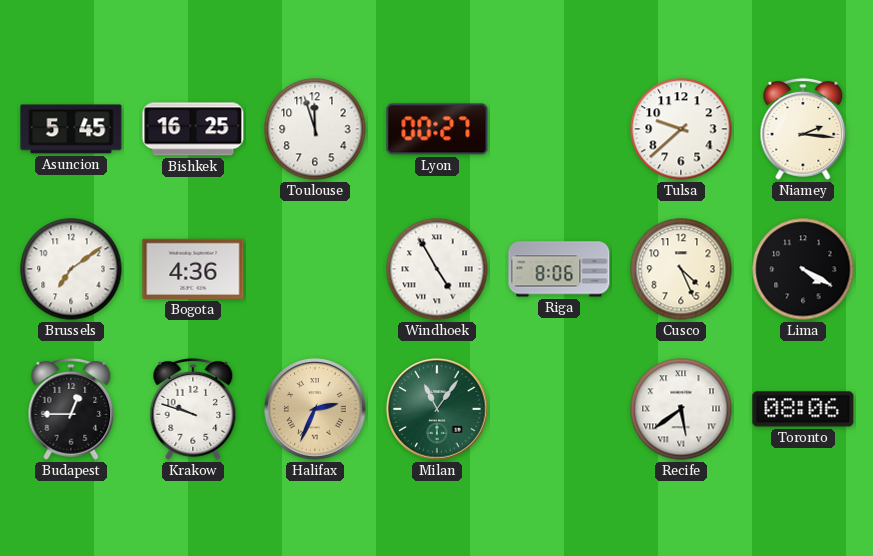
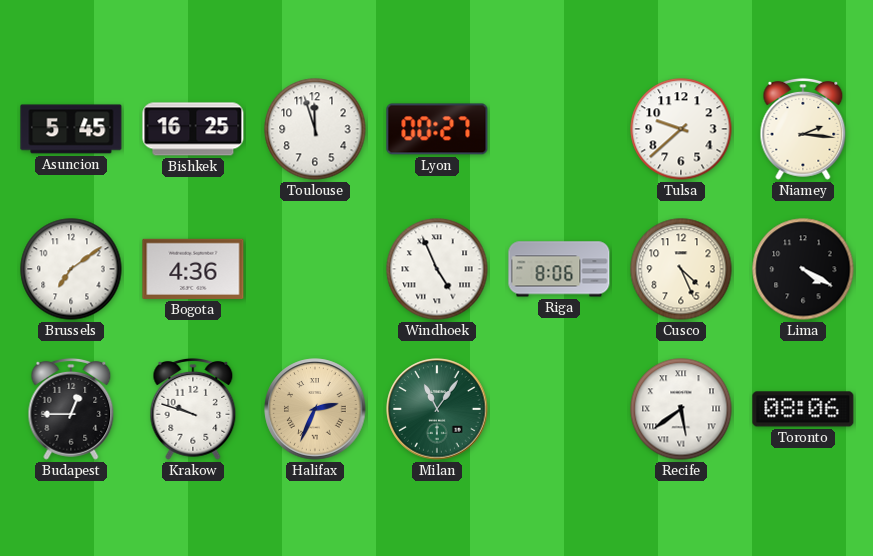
Windhoek: 4:55 -> 4:56
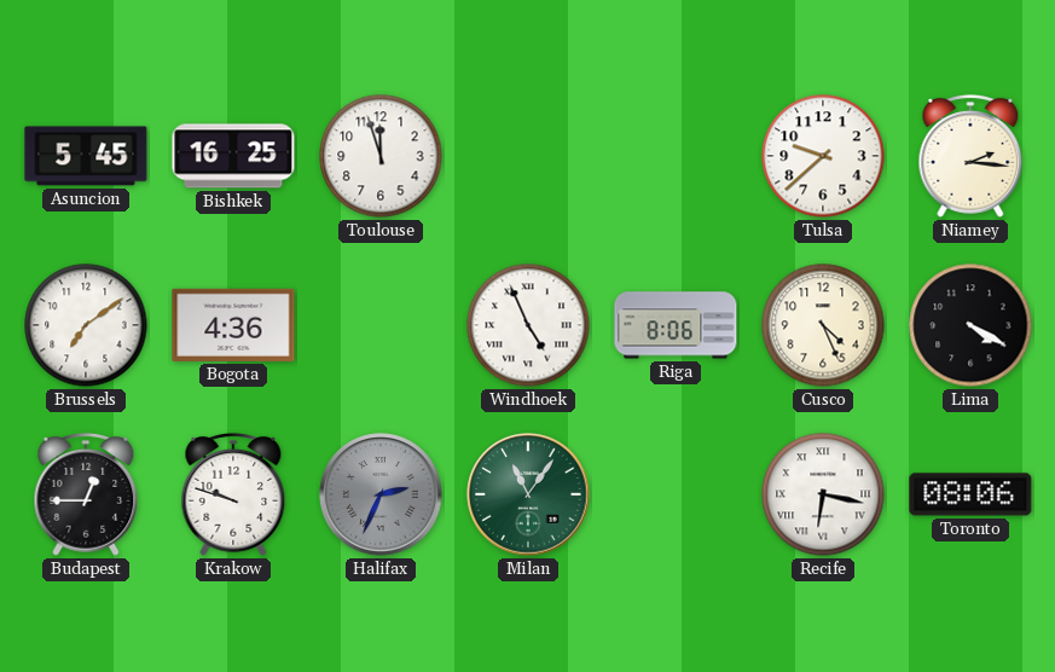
Lyon: 00:27 -> none
Halifax dial: champagne -> grey
Recife: 5:39 -> 6:17
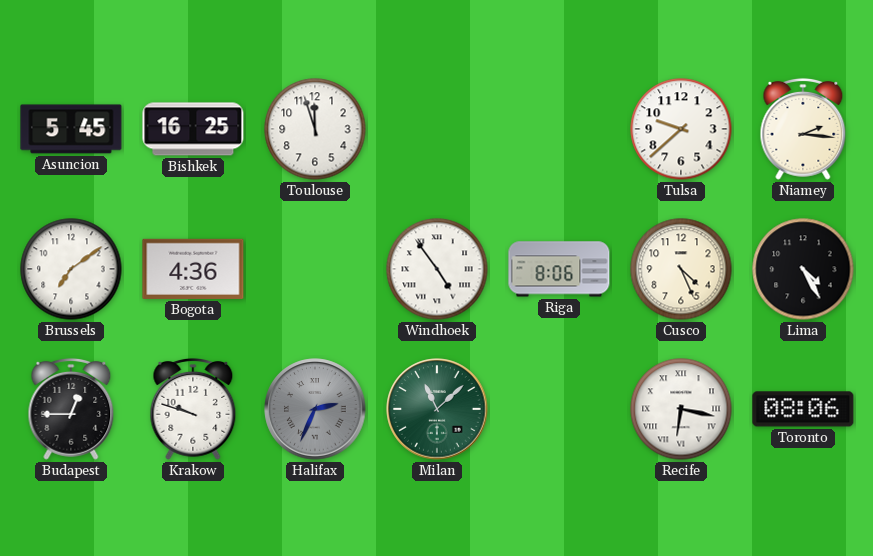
Windhoek: 4:56 -> 4:54
Lima: 4:20 -> 4:25
Milan: 11:06 -> 11:08
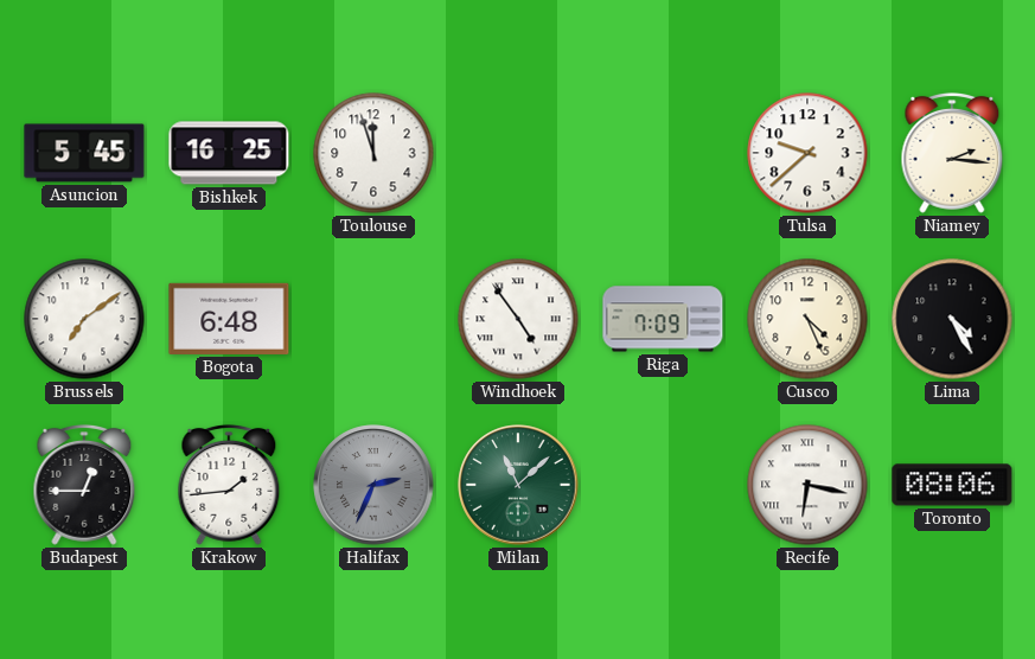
Bogota: 4:36 -> 6:48
Riga: 8:06 -> 7:09
Krakow: 9:48 -> 1:44
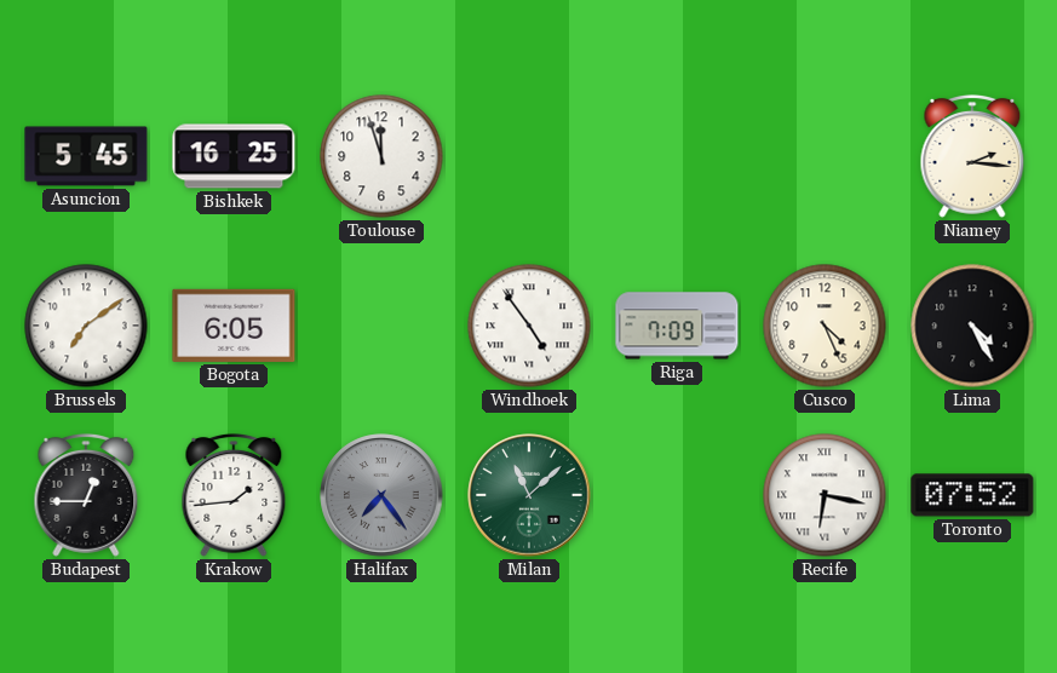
Tulsa: 9:38 -> none
Bogota: 6:48 -> 6:05
Halifax: 2:34 -> 7:24
Toronto: 08:06 -> 07:52
